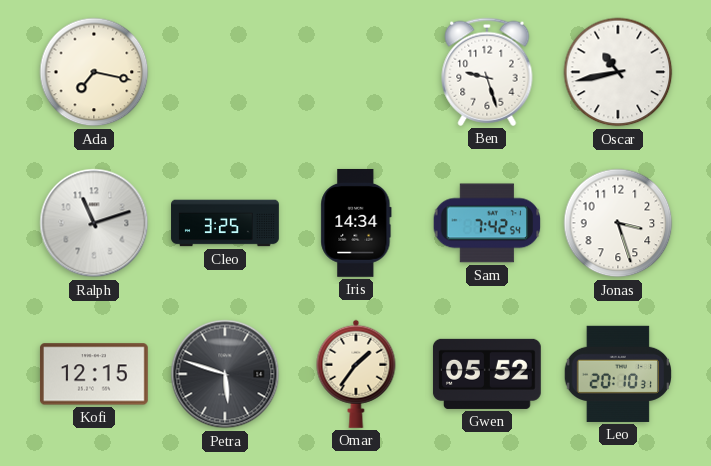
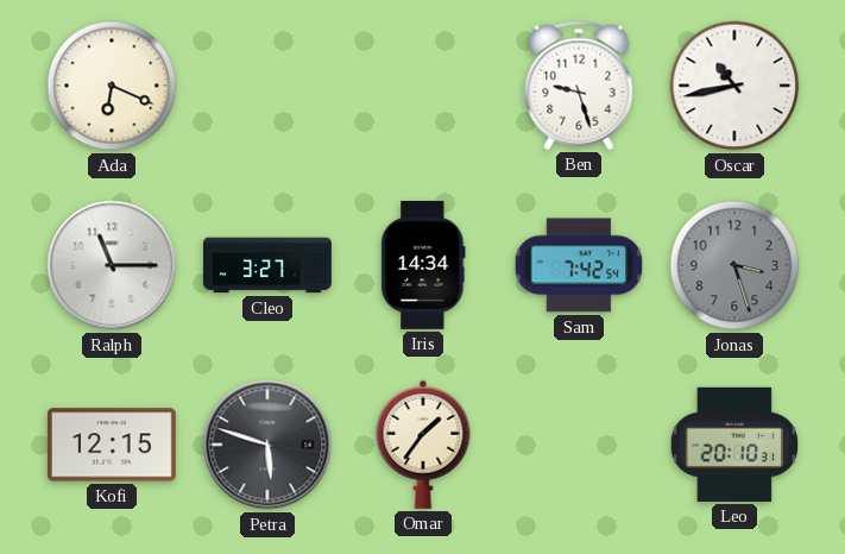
Ada: 7:17 -> 6:19
Ralph: 11:12 -> 11:15
Cleo: 3:25 -> 3:27
Jonas dial: white -> grey
Gwen: 05:52 -> none
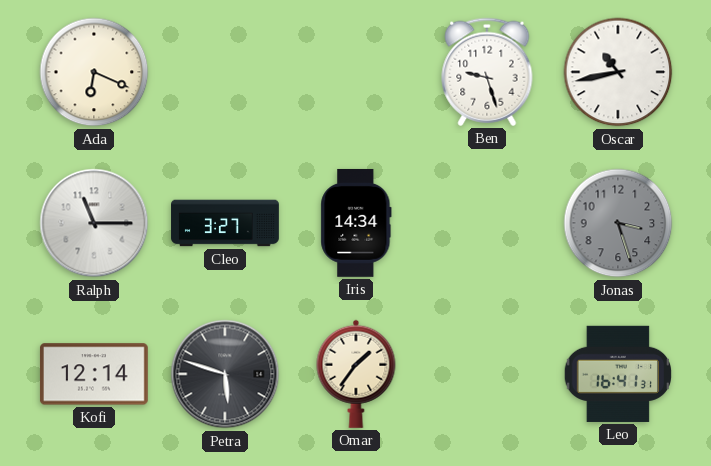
Sam: 7:42 -> none
Kofi: 12:15 -> 12:14
Leo: 20:10 -> 16:41
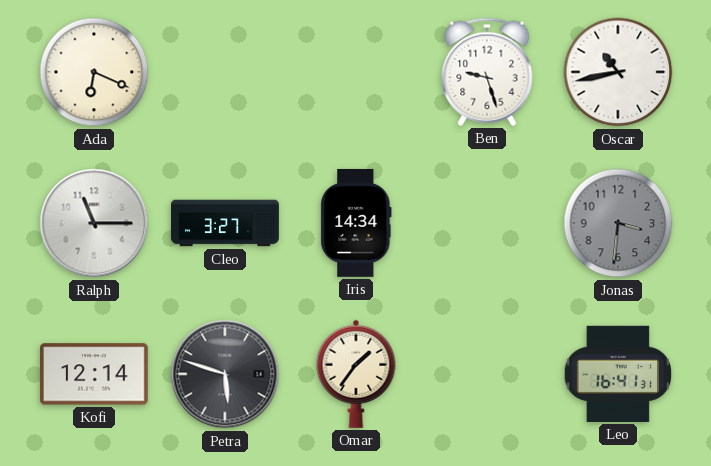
Jonas: 3:27 -> 3:31
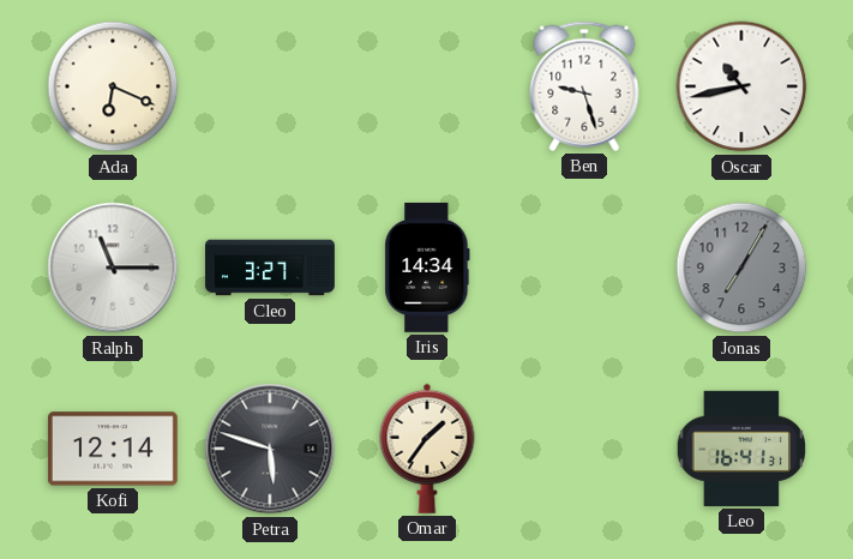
Jonas: 3:31 -> 7:05
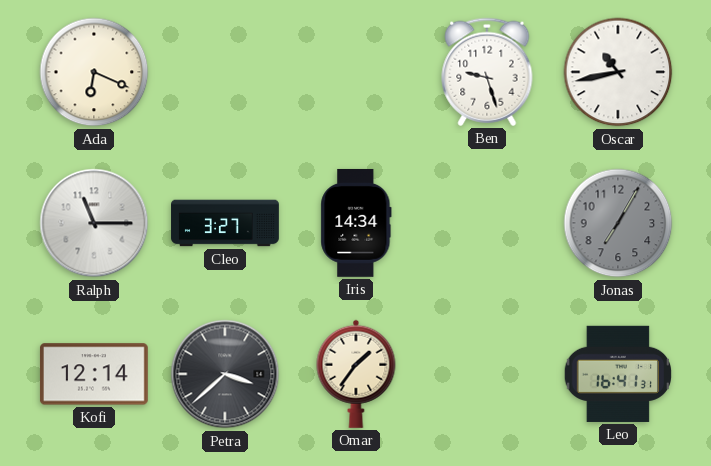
Petra: 5:48 -> 3:38
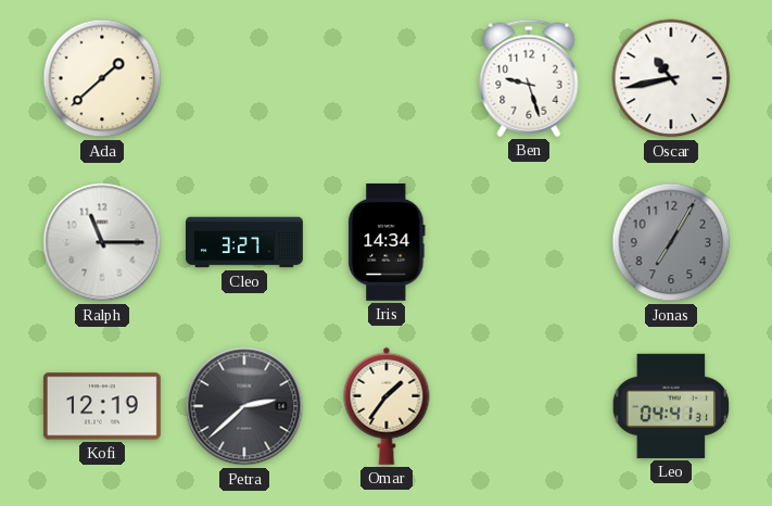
Ada: 6:19 -> 1:38
Kofi: 12:14 -> 12:19
Petra: 3:38 -> 2:38
Leo: 16:41 -> 04:41
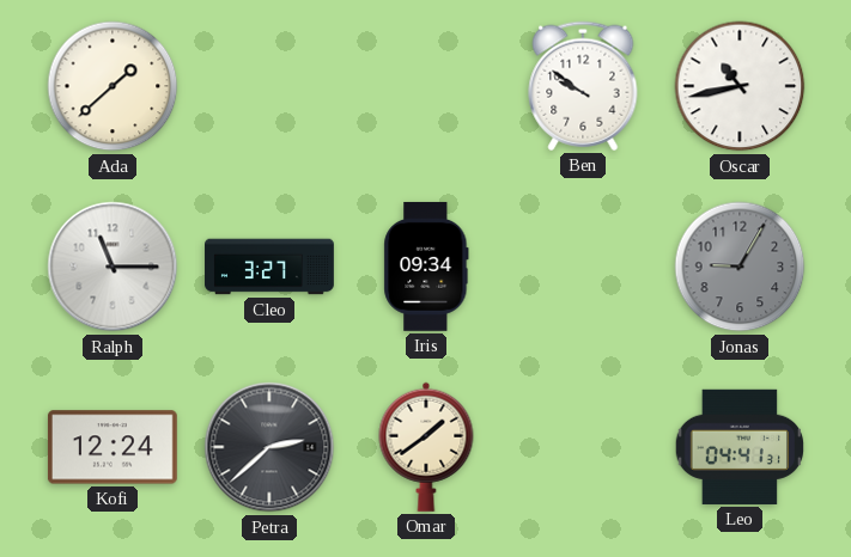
Ben: 9:27 -> 9:51
Iris: 14:34 -> 09:34
Jonas: 7:05 -> 9:05
Kofi: 12:19 -> 12:24
Omar: 1:36 -> 1:39
